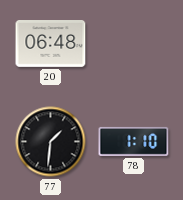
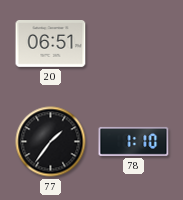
20: 06:48 -> 06:51
77: 1:31 -> 1:36
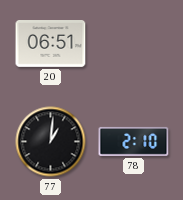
77: 1:36 -> 1:01
78: 1:10 -> 2:10
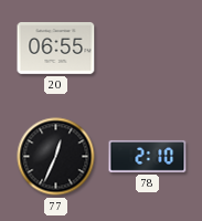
20: 06:51 -> 06:55
77: 1:01 -> 12:34
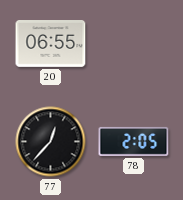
77: 12:34 -> 12:37
78: 2:10 -> 2:05
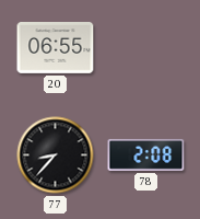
77: 12:37 -> 8:37
78: 2:05 -> 2:08
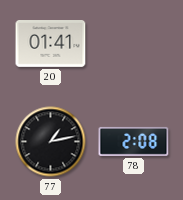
20: 06:55 -> 01:41
77: 8:37 -> 1:13
